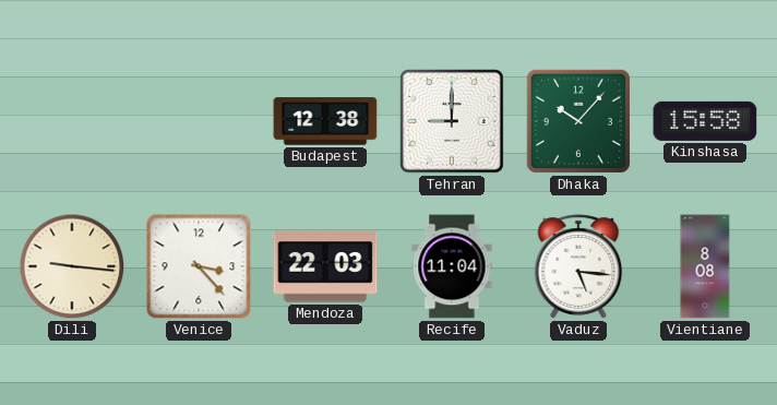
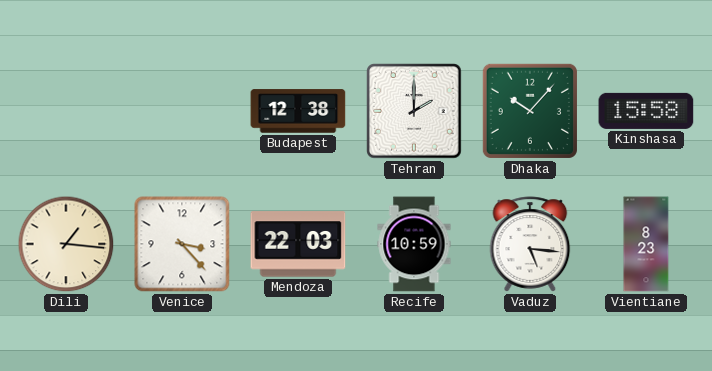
Tehran: 9:00 -> 2:00
Dili: 9:16 -> 1:16
Recife: 11:04 -> 10:59
Vientiane: 8:08 -> 8:23
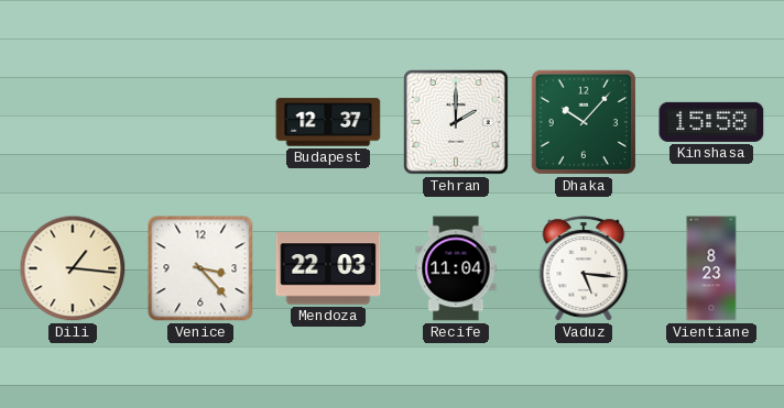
Budapest: 12:38 -> 12:37
Recife: 10:59 -> 11:04
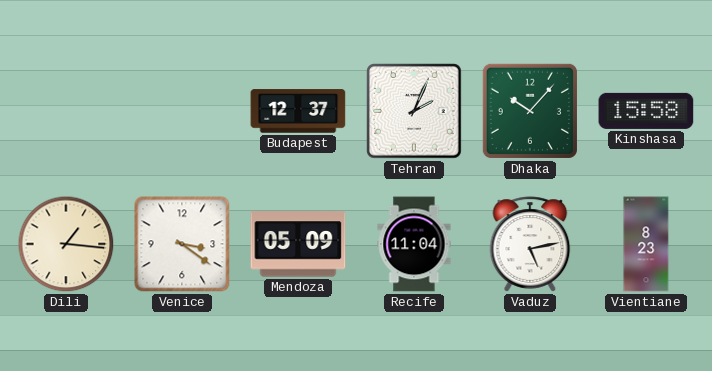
Tehran: 2:00 -> 2:04
Venice: 3:23 -> 3:21
Mendoza: 22:03 -> 05:09
Vaduz: 5:16 -> 5:13
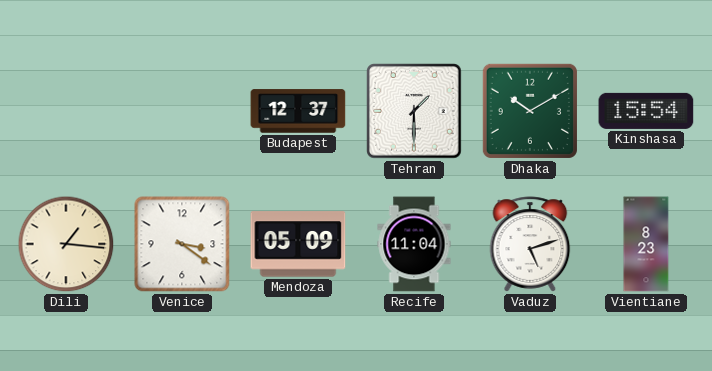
Tehran: 2:04 -> 1:30
Dhaka: 10:07 -> 10:10
Kinshasa: 15:58 -> 15:54
Vaduz: 5:13 -> 5:12
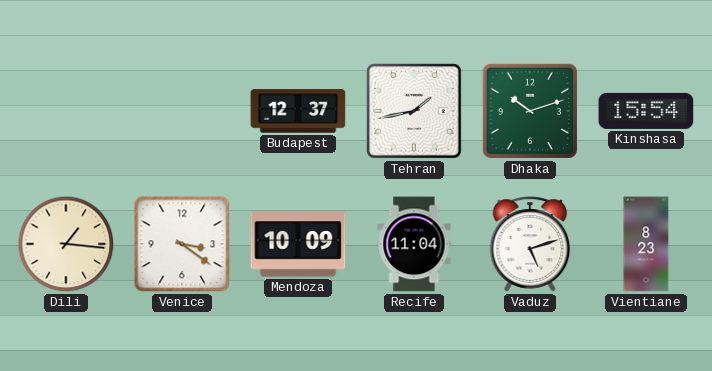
Tehran: 1:30 -> 1:43
Dhaka: 10:10 -> 10:12
Mendoza: 05:09 -> 10:09
